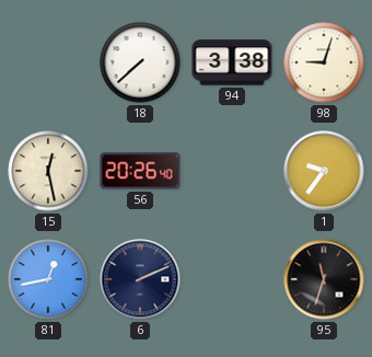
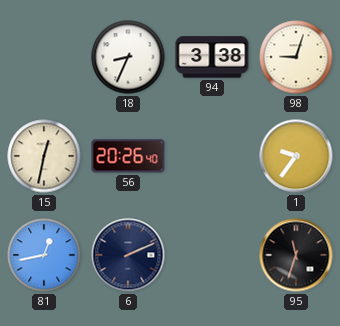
18: 7:38 -> 8:34
15: 12:28 -> 12:32
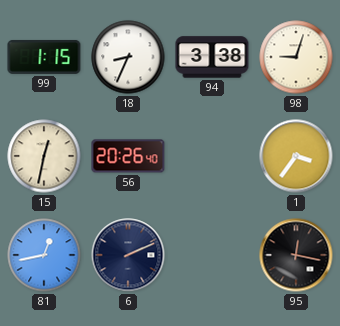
99: none -> 1:15
1: 9:36 -> 3:36
95: 11:33 -> 12:17
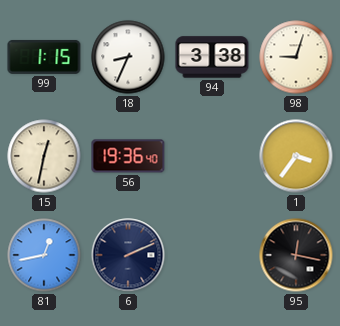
56: 20:26 -> 19:36
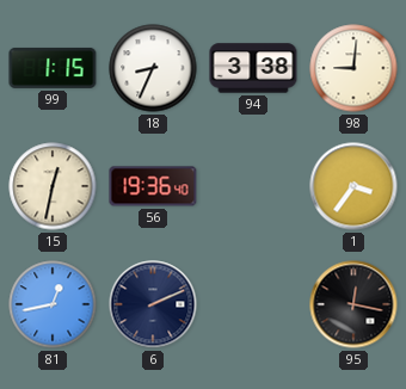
98: 9:03 -> 9:01
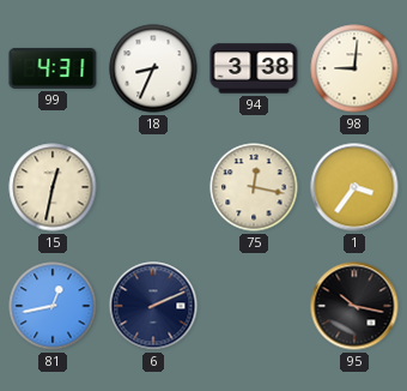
99: 1:15 -> 4:31
56: 19:36 -> none
75: none -> 12:17
95: 12:17 -> 10:17
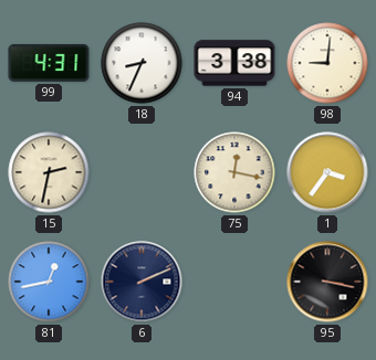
15: 12:32 -> 2:32
95: 10:17 -> 3:17
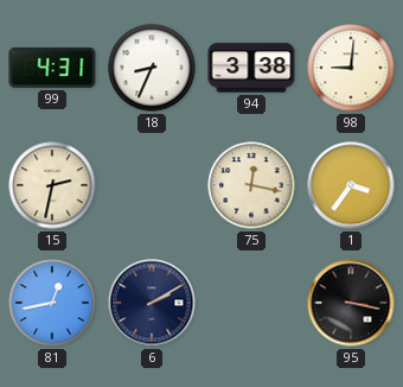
6: 2:11 -> 2:10
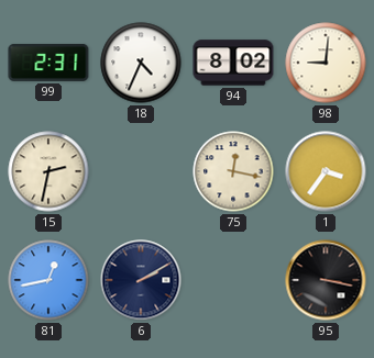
99: 4:31 -> 2:31
18: 8:34 -> 4:34
94: 3:38 -> 8:02
